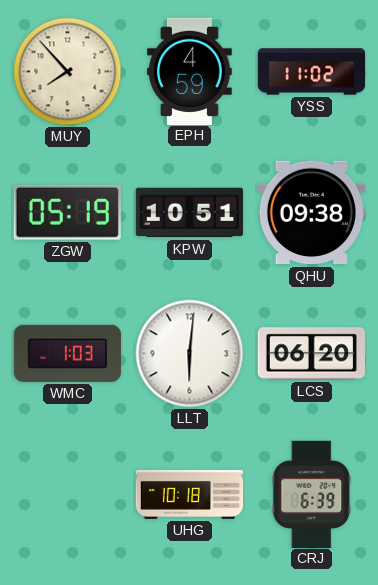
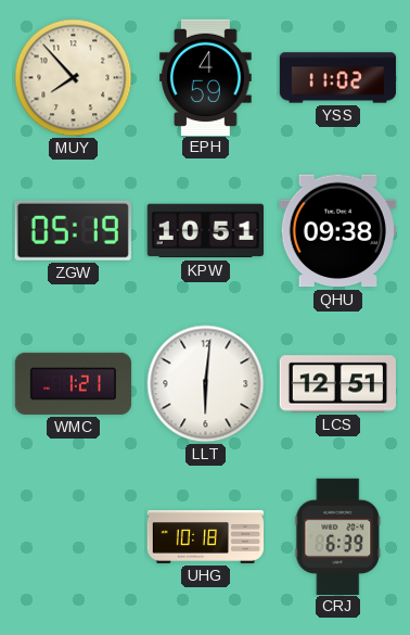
WMC: 1:03 -> 1:21
LCS: 06:20 -> 12:51
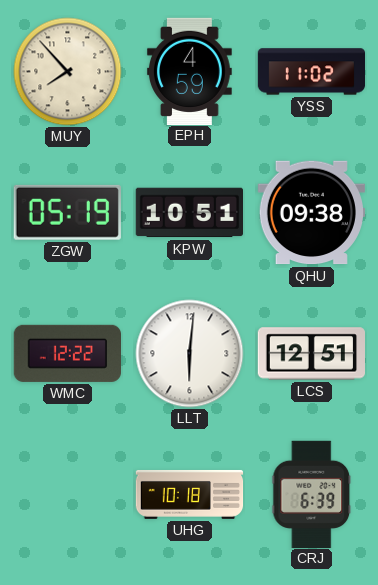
WMC: 1:21 -> 12:22
